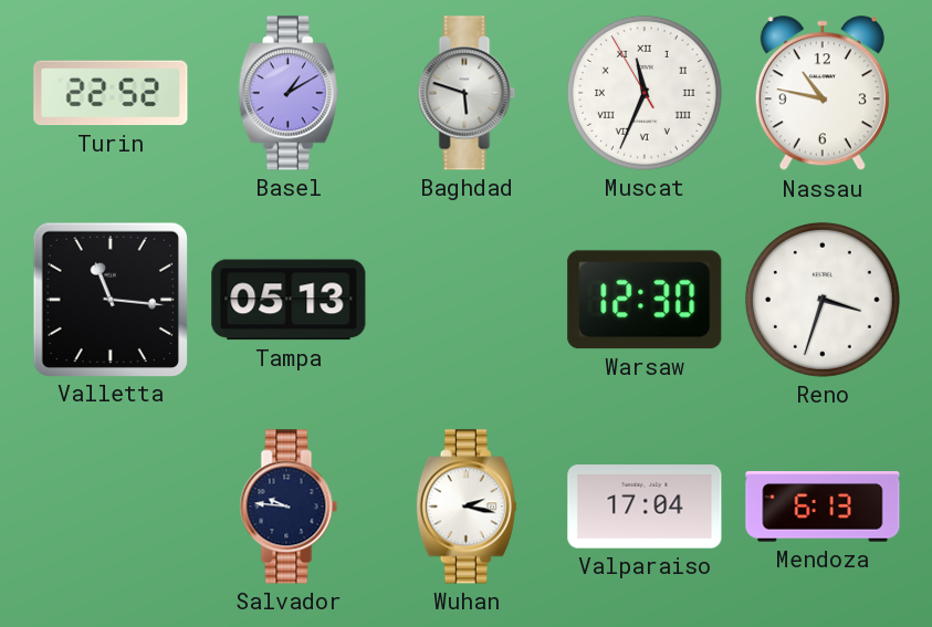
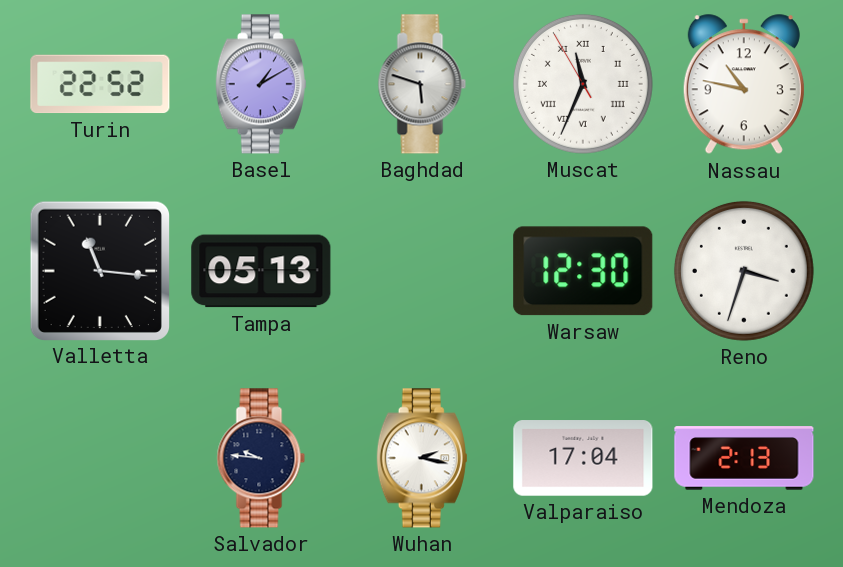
Mendoza: 6:13 -> 2:13
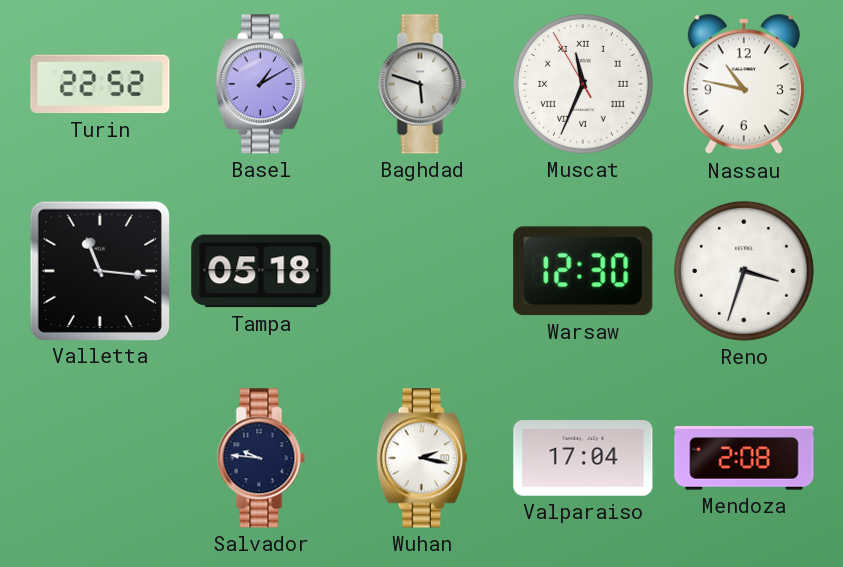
Tampa: 05:13 -> 05:18
Mendoza: 2:13 -> 2:08
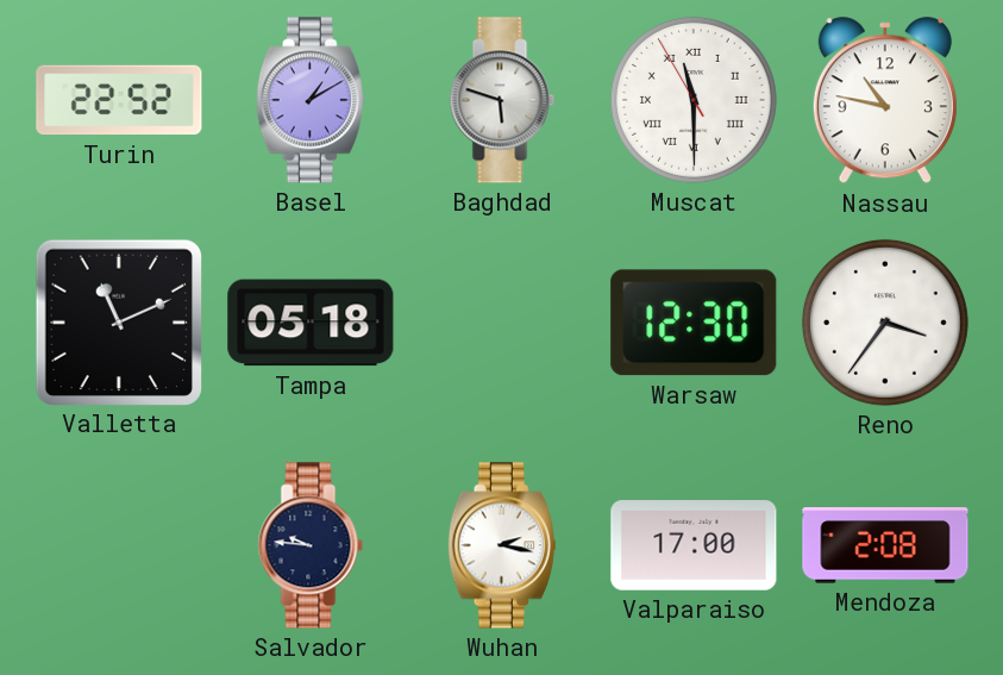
Muscat: 11:33 -> 11:29
Valletta: 11:16 -> 11:11
Reno: 3:33 -> 3:36
Valparaiso: 17:04 -> 17:00
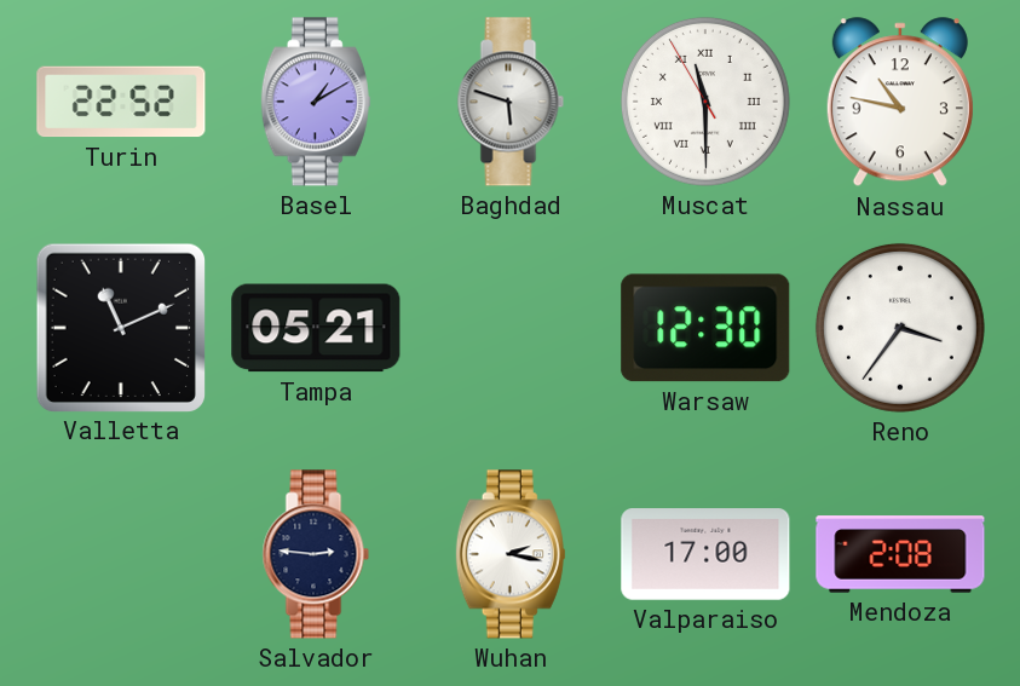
Tampa: 05:18 -> 05:21
Salvador: 9:46 -> 2:46
